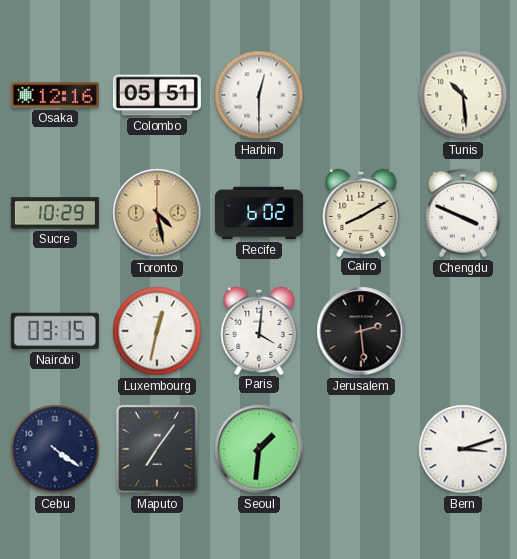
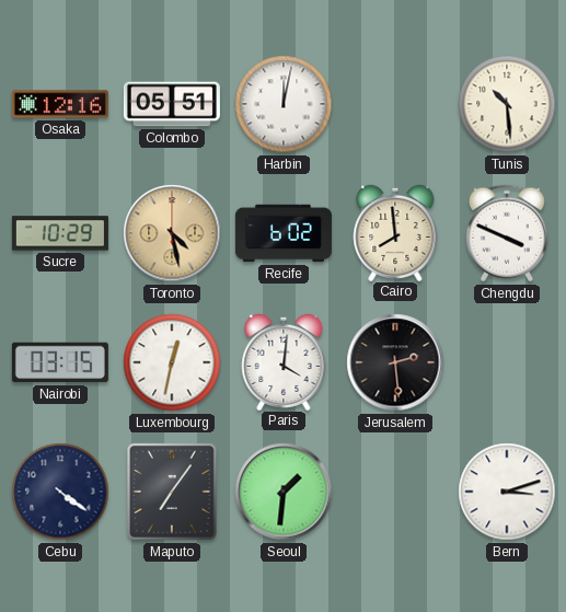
Harbin: 12:30 -> 12:02
Cairo: 8:10 -> 7:59
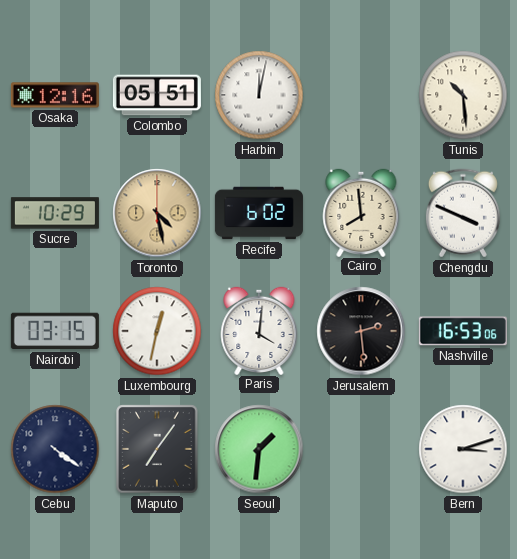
Nashville: none -> 16:53
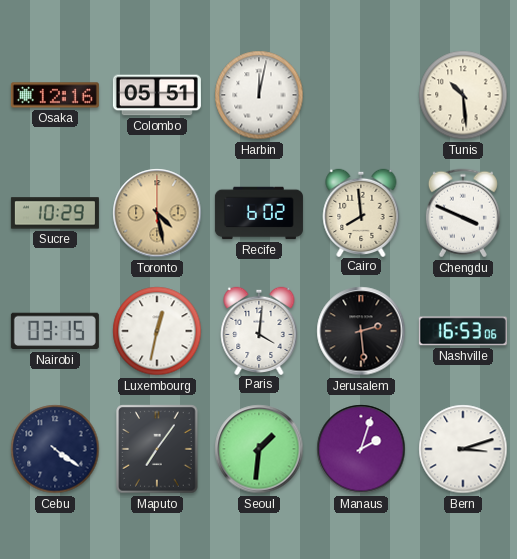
Manaus: none -> 2:03
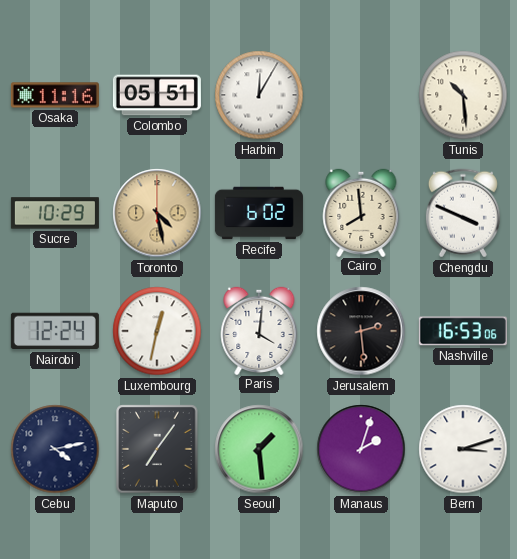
Osaka: 12:16 -> 11:16
Harbin: 12:02 -> 12:05
Nairobi: 03:15 -> 12:24
Cebu: 4:21 -> 4:13
Seoul: 1:31 -> 1:29
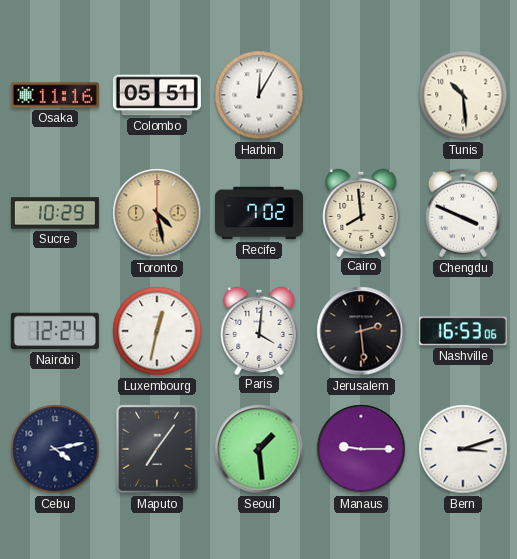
Recife: 6:02 -> 7:02
Manaus: 2:03 -> 9:15
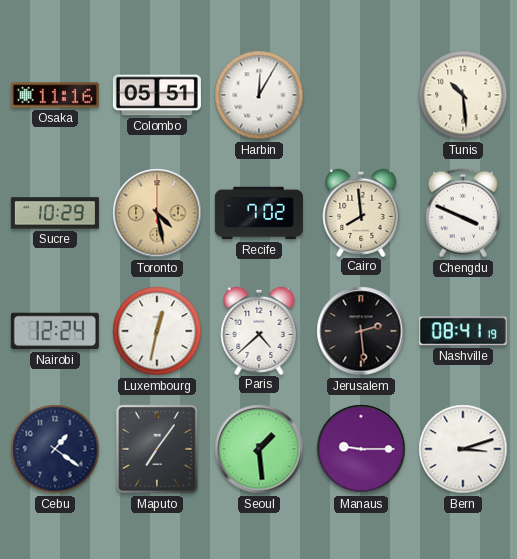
Paris: 4:01 -> 4:38
Nashville: 16:53 -> 08:41
Cebu: 4:13 -> 1:21
